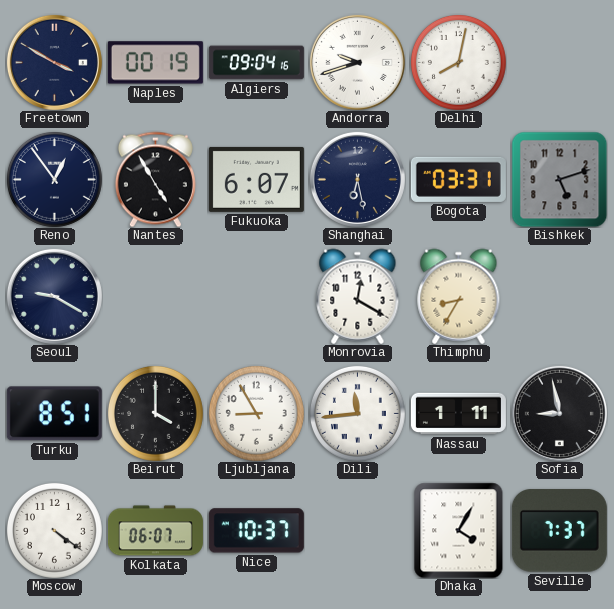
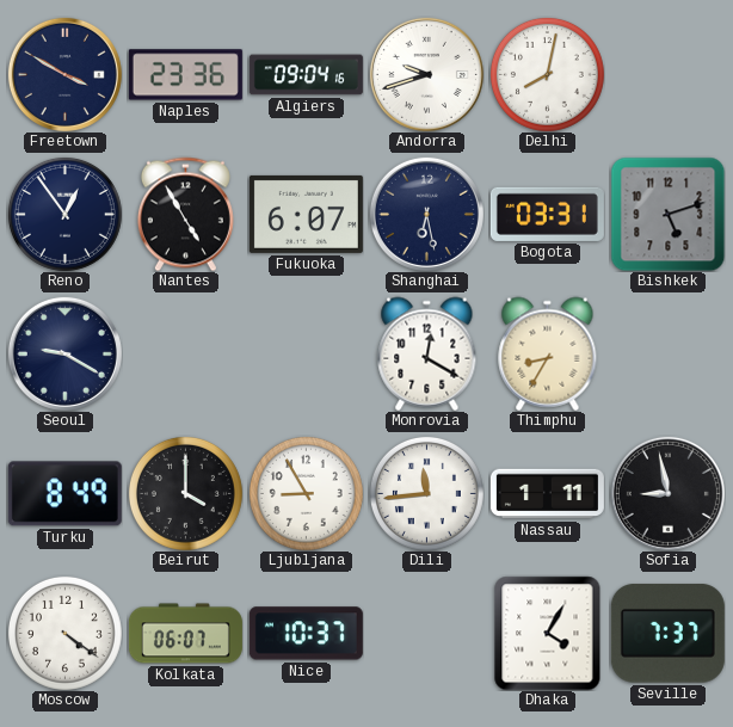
Naples: 00:19 -> 23:36
Turku: 8:51 -> 8:49
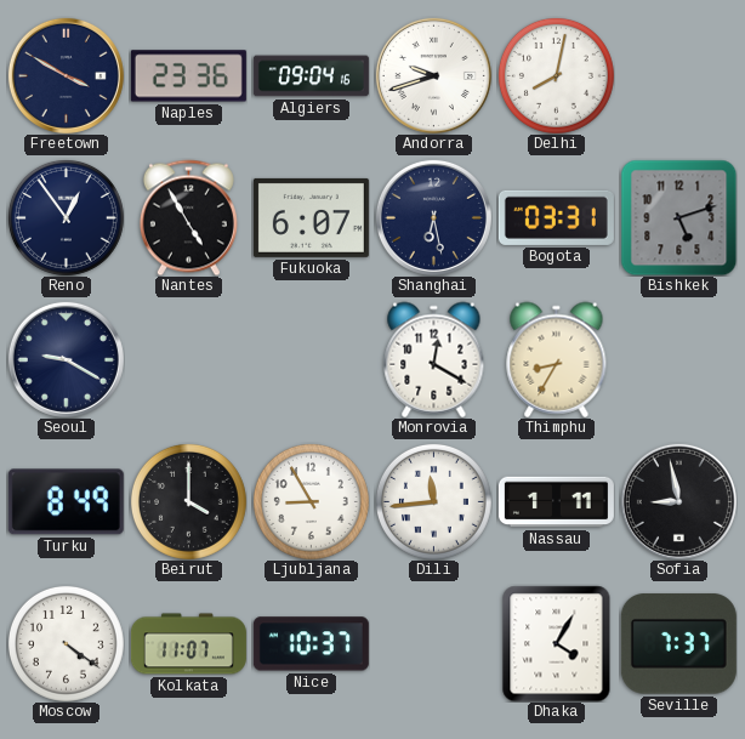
Kolkata: 06:07 -> 11:07
